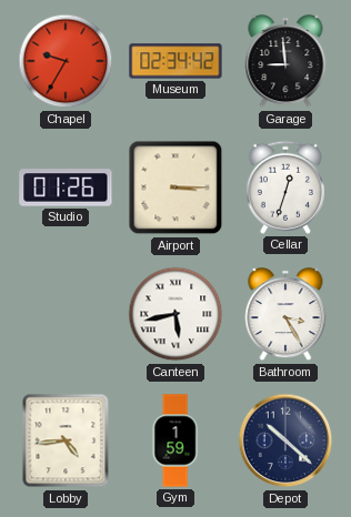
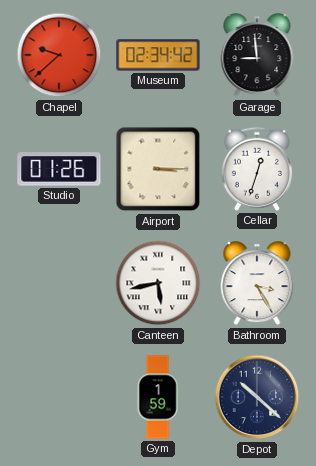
Chapel: 9:35 -> 9:38
Lobby: 4:44 -> none
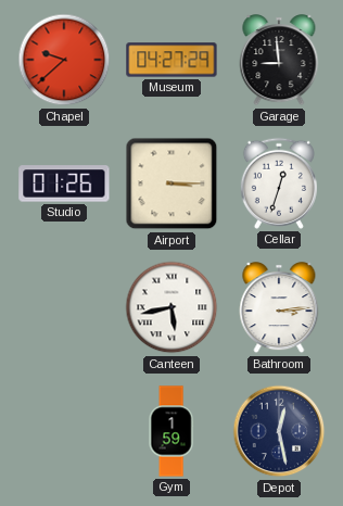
Museum: 02:34 -> 04:27
Bathroom: 3:25 -> 3:14
Depot: 10:22 -> 12:28
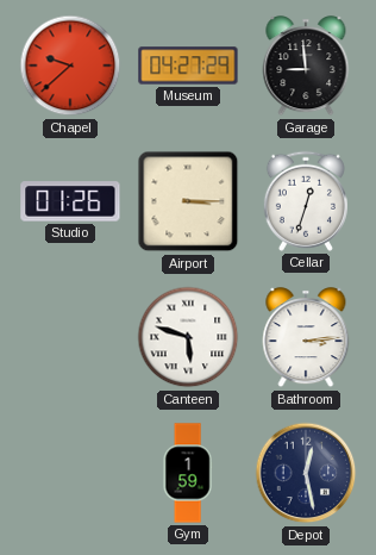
Canteen: 5:43 -> 5:48
